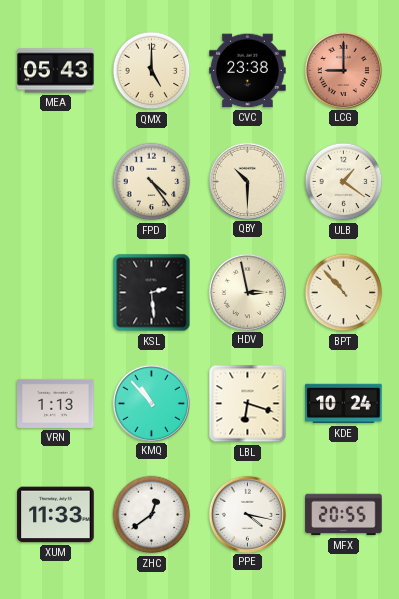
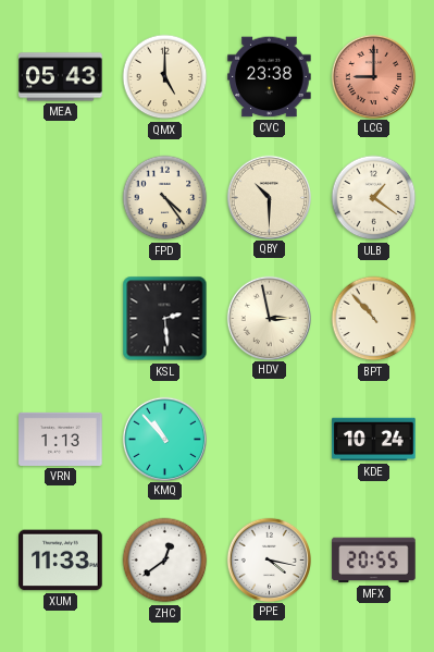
LBL: 6:18 -> none
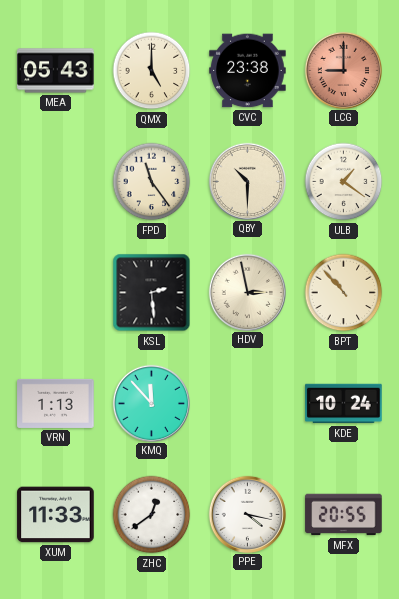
FPD: 4:24 -> 11:24
KMQ: 10:53 -> 11:53
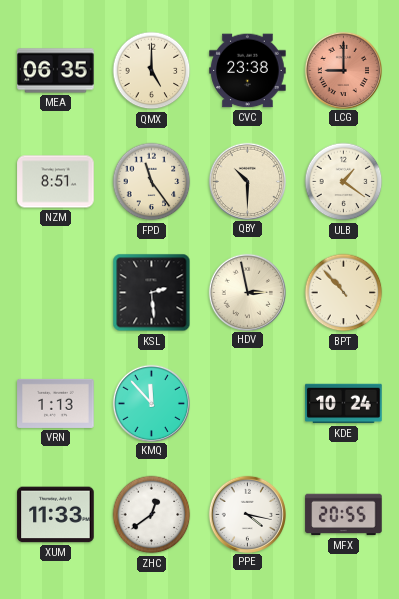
MEA: 05:43 -> 06:35
NZM: none -> 8:51
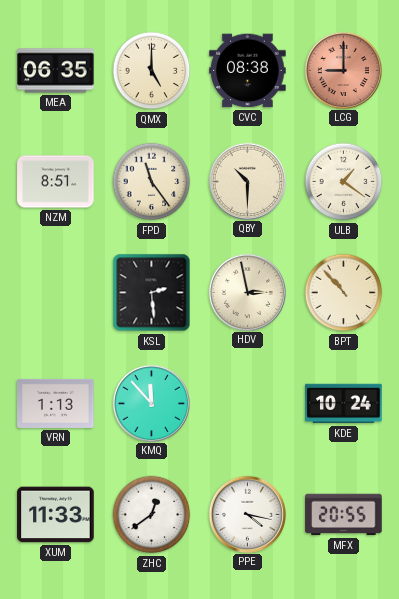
CVC: 23:38 -> 08:38
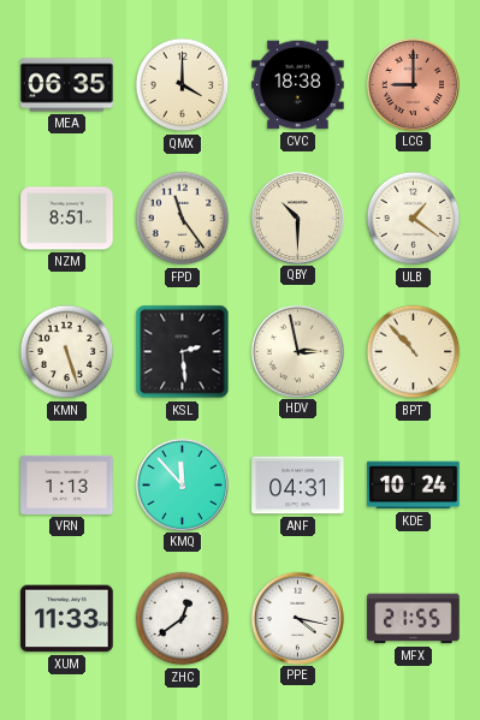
QMX: 5:00 -> 4:00
CVC: 08:38 -> 18:38
KMN: none -> 5:27
ANF: none -> 04:31
MFX: 20:55 -> 21:55
